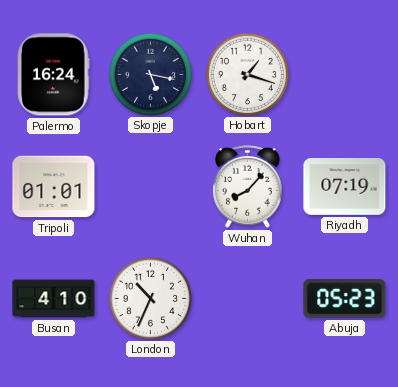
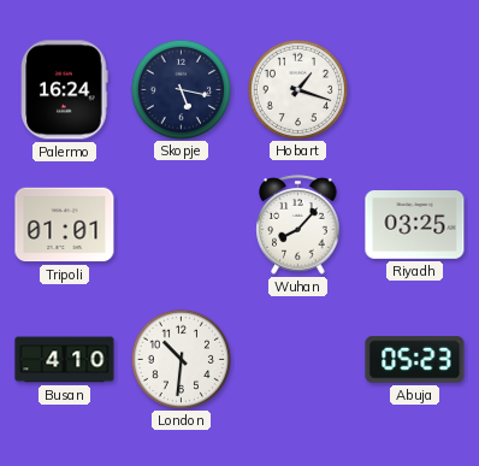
Riyadh: 07:19 -> 03:25
London: 10:34 -> 10:31
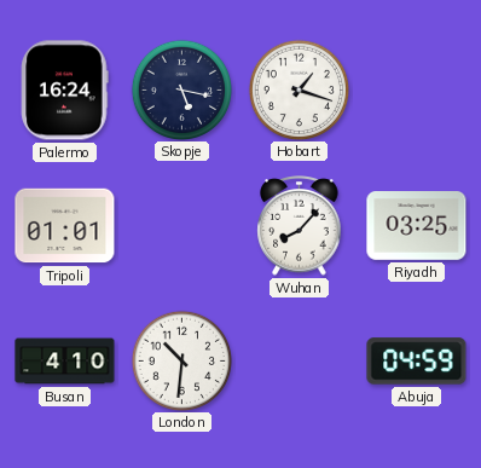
Abuja: 05:23 -> 04:59
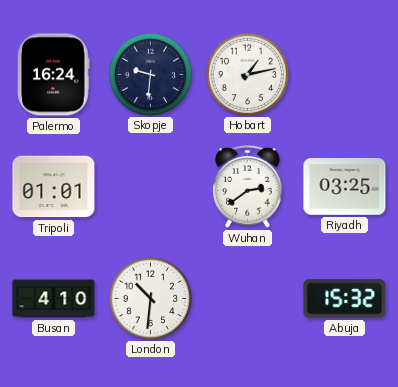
Skopje: 5:17 -> 9:31
Hobart: 1:18 -> 1:13
Wuhan: 8:07 -> 2:39
Abuja: 04:59 -> 15:32
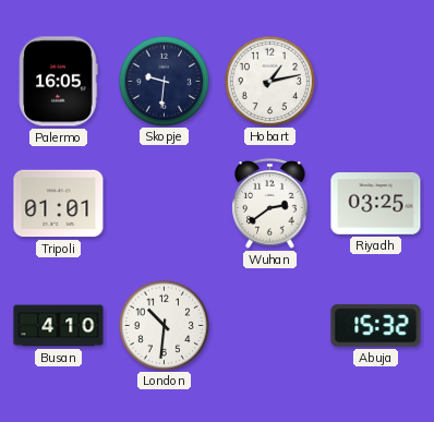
Palermo: 16:24 -> 16:05
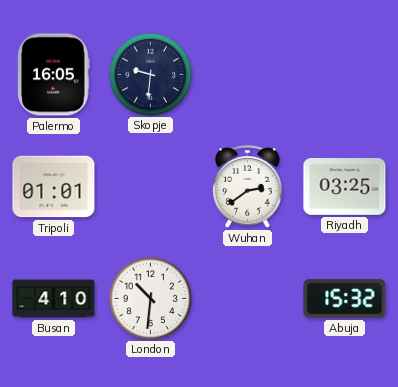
Hobart: 1:13 -> none
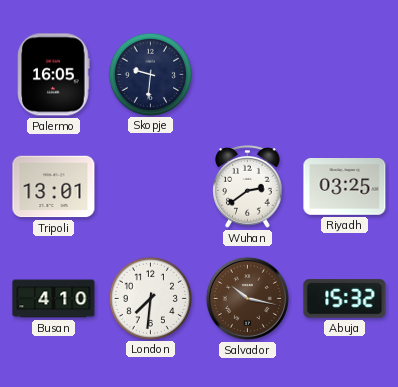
Tripoli: 01:01 -> 13:01
London: 10:31 -> 7:31
Salvador: none -> 10:17
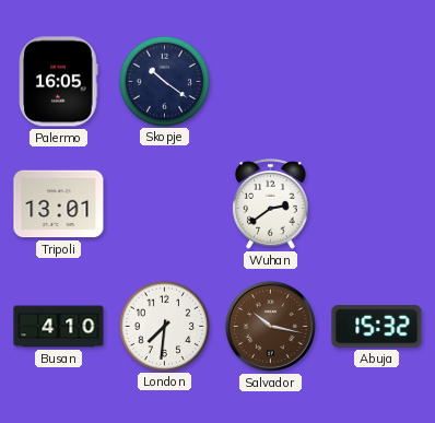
Skopje: 9:31 -> 10:21
Riyadh: 03:25 -> none
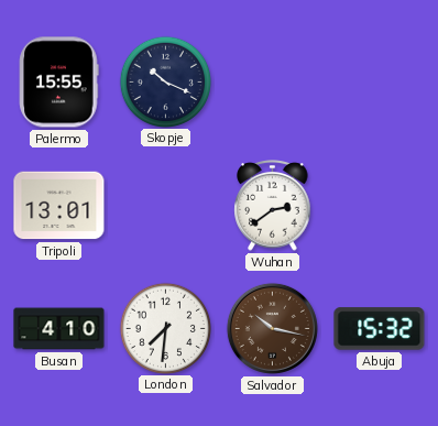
Palermo: 16:05 -> 15:55
Skopje: 10:21 -> 10:19
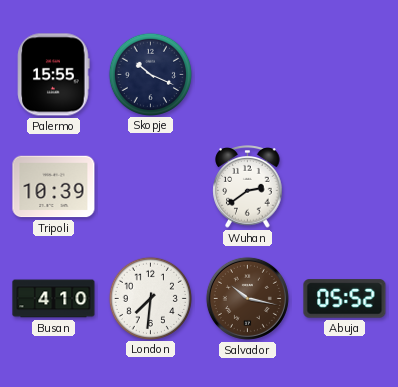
Tripoli: 13:01 -> 10:39
Abuja: 15:32 -> 05:52
